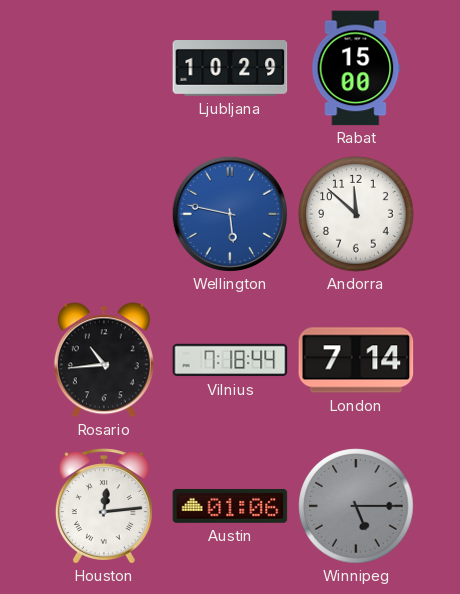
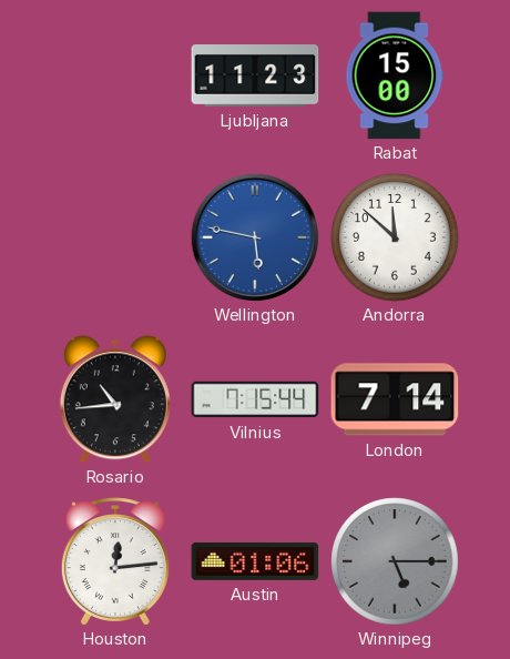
Ljubljana: 10:29 -> 11:23
Vilnius: 7:18 -> 7:15
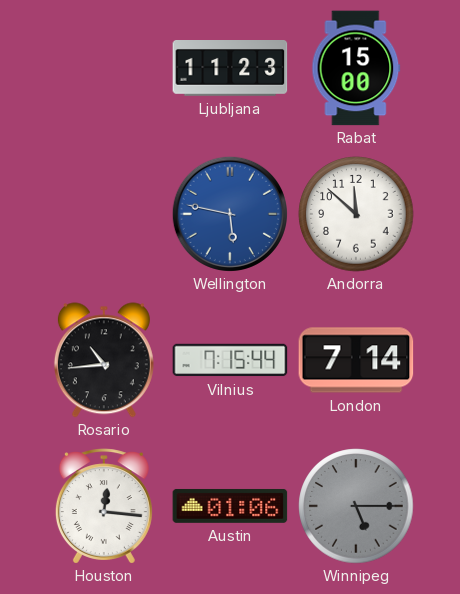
Houston: 12:14 -> 12:16
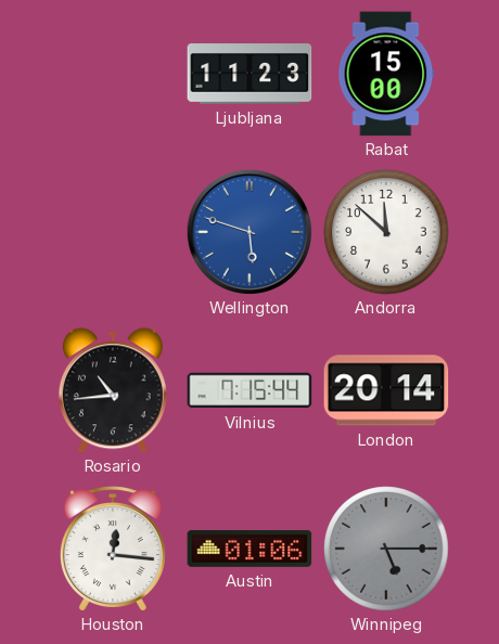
Wellington: 5:47 -> 5:48
London: 7:14 -> 20:14
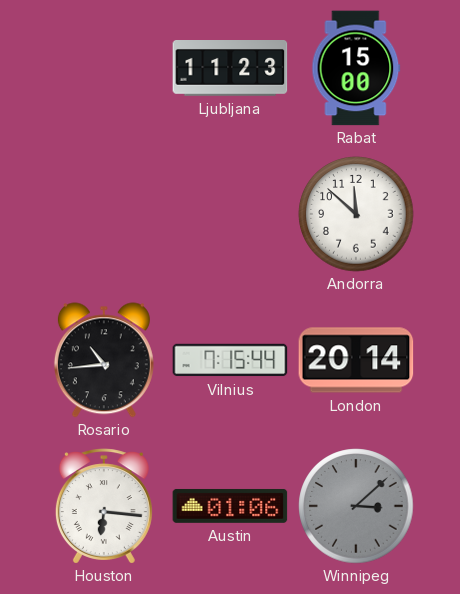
Wellington: 5:48 -> none
Houston: 12:16 -> 6:16
Winnipeg: 5:15 -> 3:08
